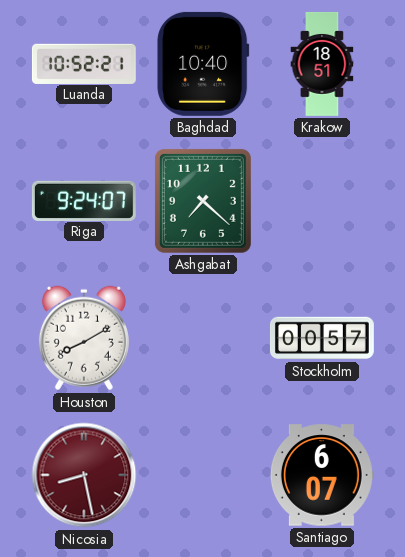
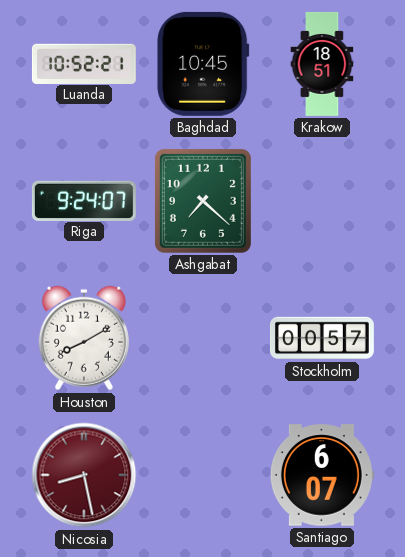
Baghdad: 10:40 -> 10:45
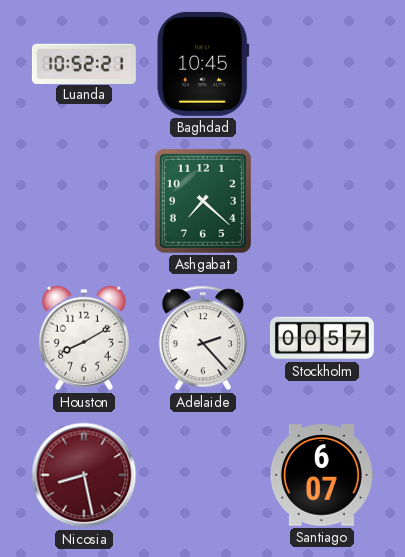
Krakow: 18:51 -> none
Riga: 9:24 -> none
Adelaide: none -> 2:23
